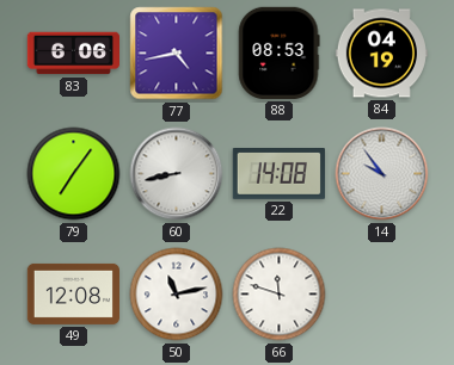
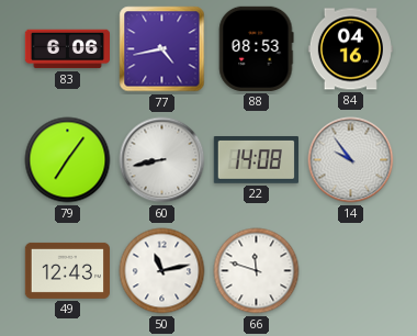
84: 04:19 -> 04:16
49: 12:08 -> 12:43
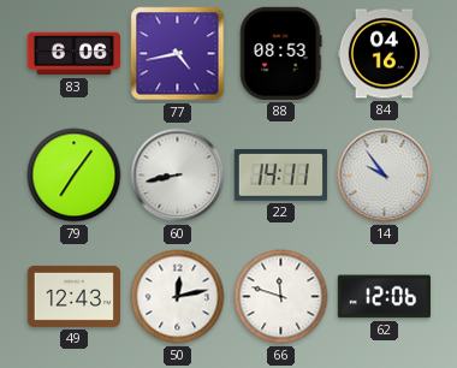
22: 14:08 -> 14:11
50: 11:13 -> 12:13
62: none -> 12:06
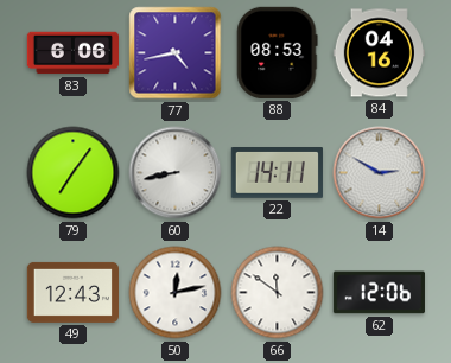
14: 9:54 -> 2:50
66: 11:48 -> 11:51
